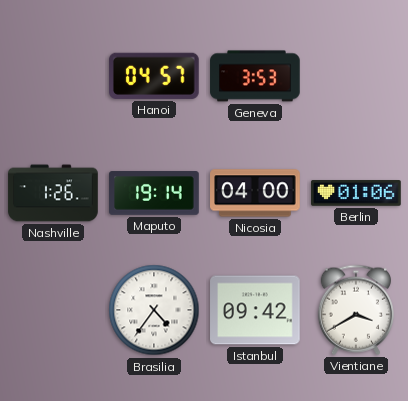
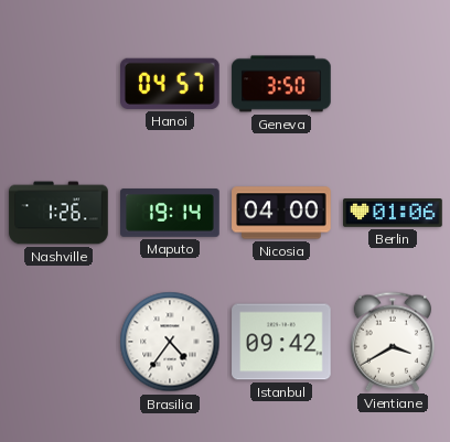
Geneva: 3:53 -> 3:50
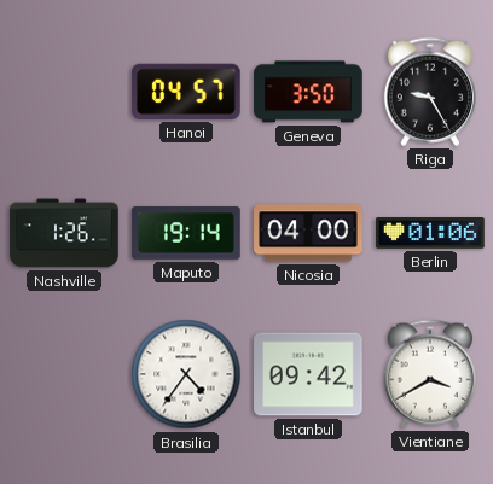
Riga: none -> 9:25
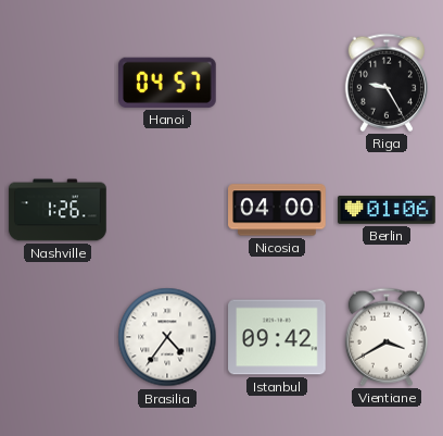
Geneva: 3:50 -> none
Maputo: 19:14 -> none
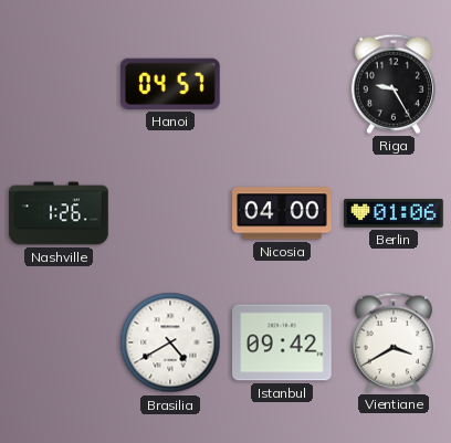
Brasilia: 4:36 -> 4:40
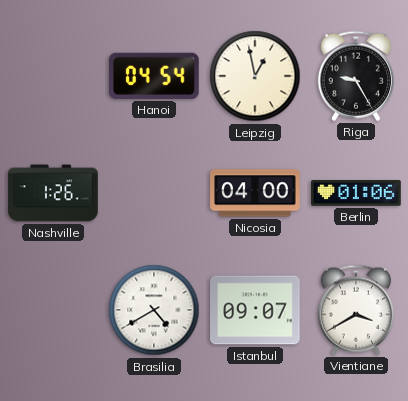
Hanoi: 04:57 -> 04:54
Leipzig: none -> 12:58
Istanbul: 09:42 -> 09:07
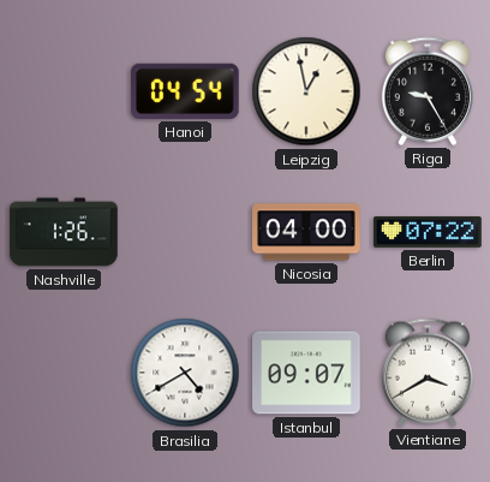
Berlin: 01:06 -> 07:22
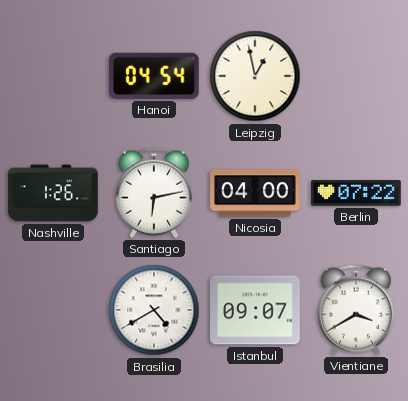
Riga: 9:25 -> none
Santiago: none -> 6:13
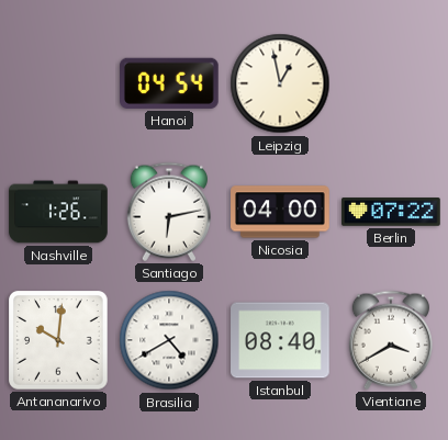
Antananarivo: none -> 10:01
Istanbul: 09:07 -> 08:40
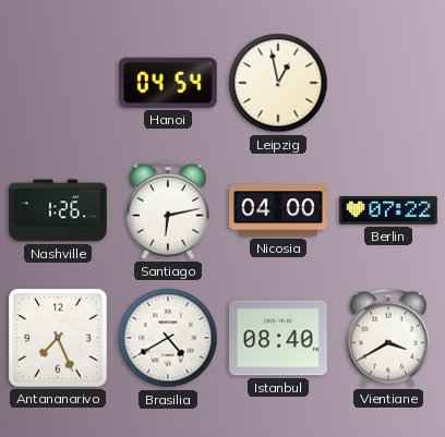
Antananarivo: 10:01 -> 7:26
